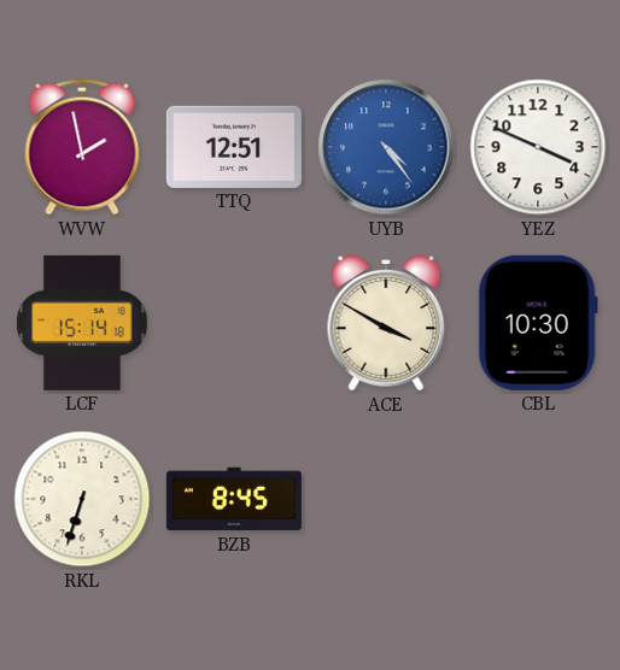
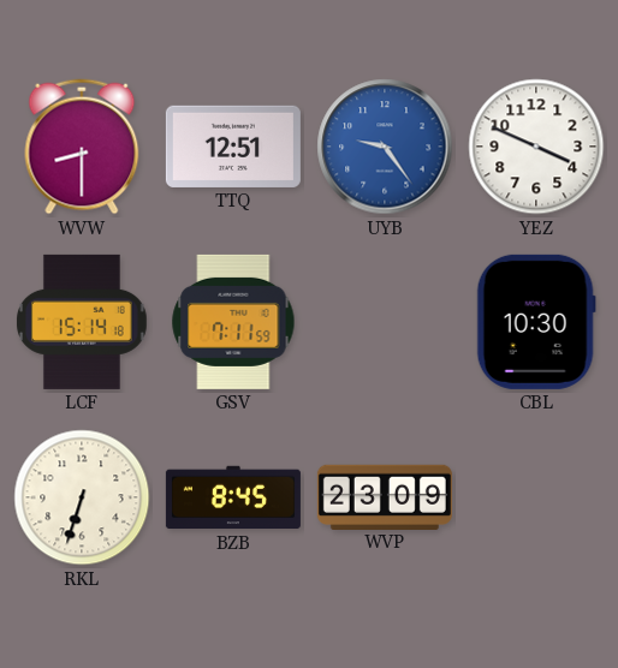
WVW: 1:58 -> 8:30
UYB: 4:24 -> 9:24
GSV: none -> 7:11
ACE: 3:50 -> none
WVP: none -> 23:09
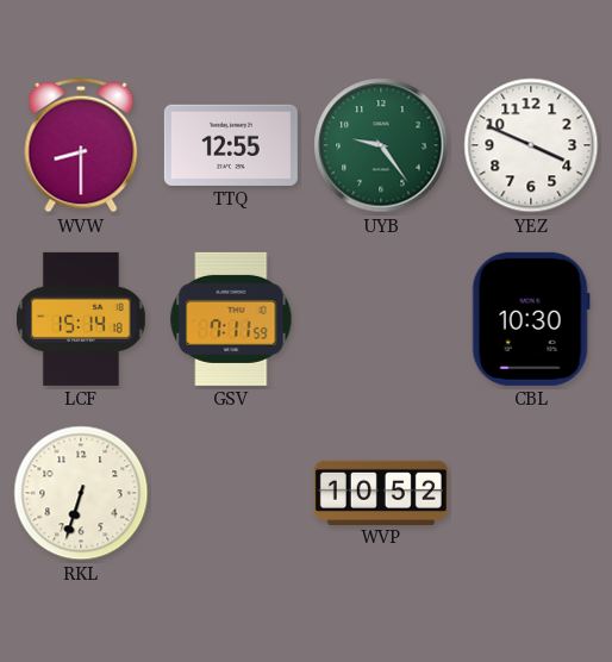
TTQ: 12:51 -> 12:55
UYB dial: blue -> green
BZB: 8:45 -> none
WVP: 23:09 -> 10:52
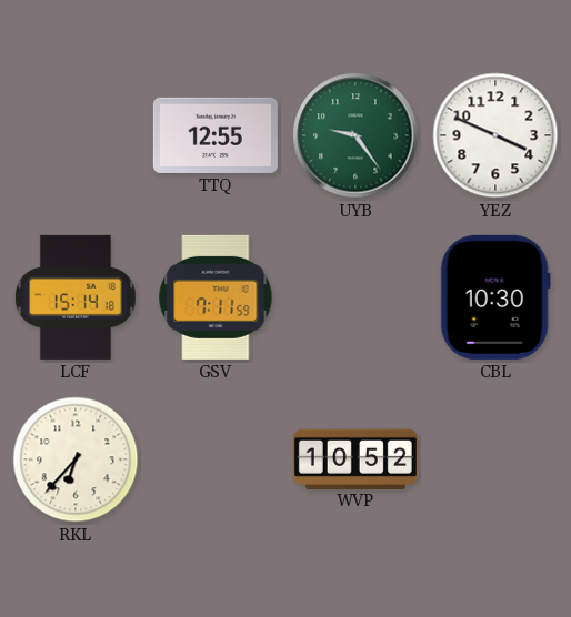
WVW: 8:30 -> none
RKL: 6:33 -> 6:37
